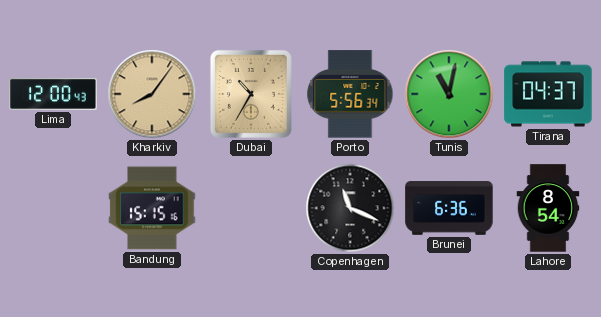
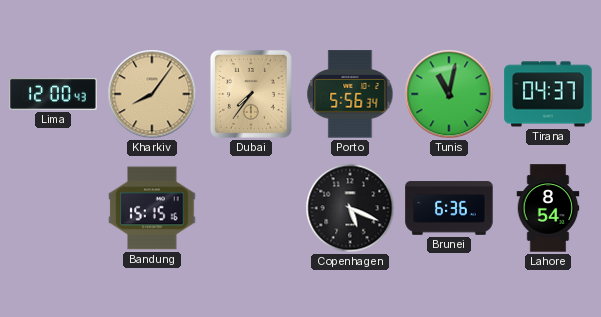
Dubai: 10:35 -> 7:36
Copenhagen: 11:19 -> 5:19
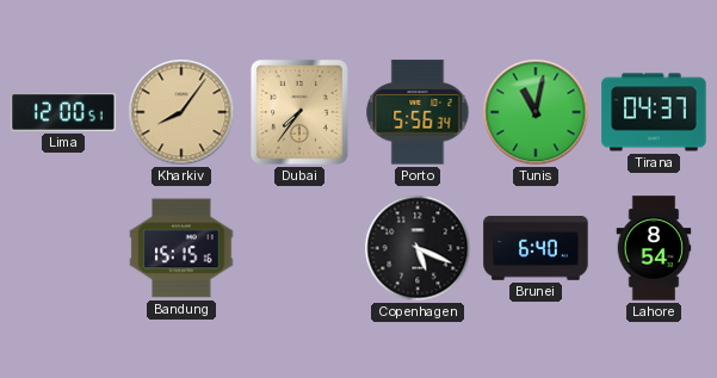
Lima: 12:00:43 -> 12:00:51
Brunei: 6:36 -> 6:40
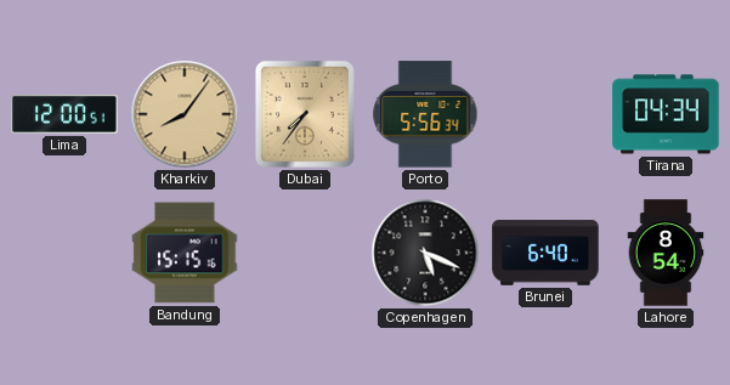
Tunis: 11:02 -> none
Tirana: 04:37 -> 04:34
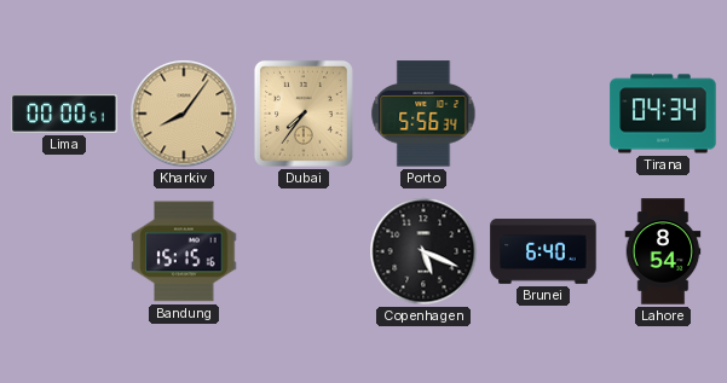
Lima: 12:00 -> 00:00
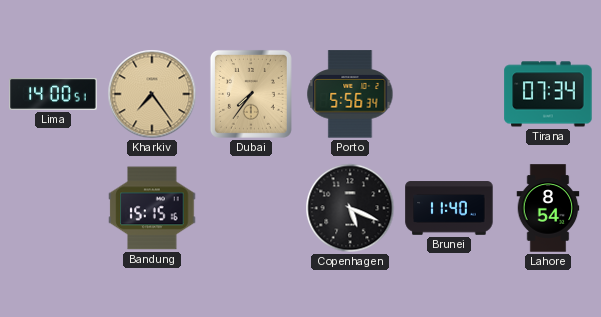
Lima: 00:00 -> 14:00
Kharkiv: 8:06 -> 7:24
Tirana: 04:34 -> 07:34
Brunei: 6:40 -> 11:40
